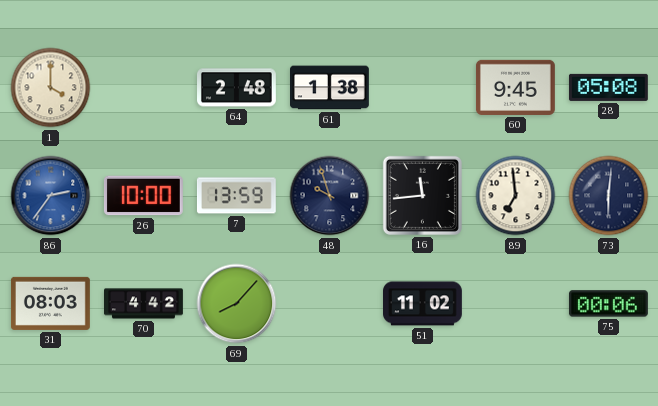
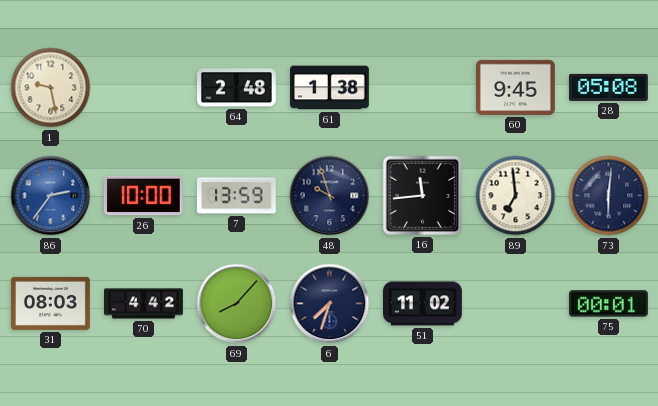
1: 4:00 -> 9:28
6: none -> 7:33
75: 00:06 -> 00:01
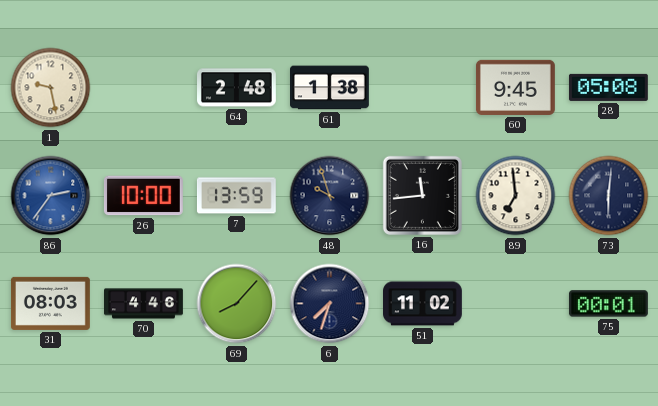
70: 4:42 -> 4:46
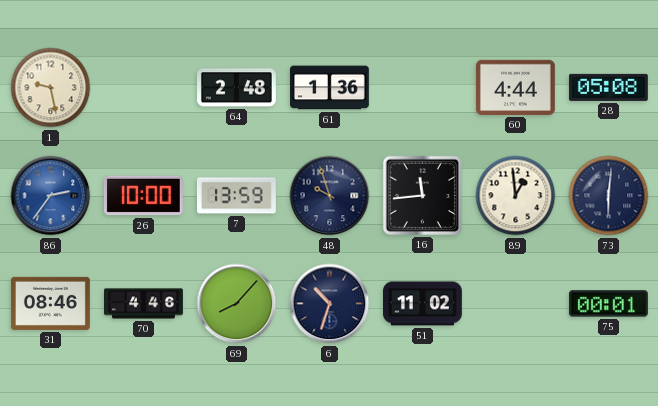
61: 1:38 -> 1:36
60: 9:45 -> 4:44
89: 6:59 -> 12:59
31: 08:03 -> 08:46
6: 7:33 -> 10:33
